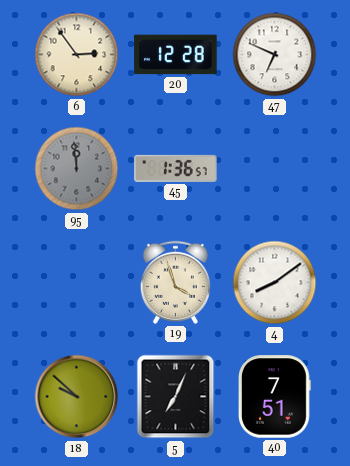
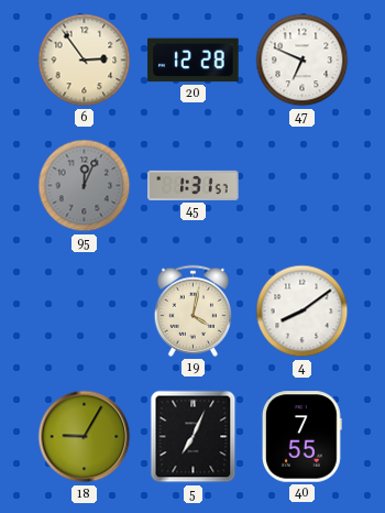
95: 11:59 -> 12:04
45: 1:36 -> 1:31
19: 3:57 -> 4:02
18: 9:52 -> 9:05
40: 7:51 -> 7:55
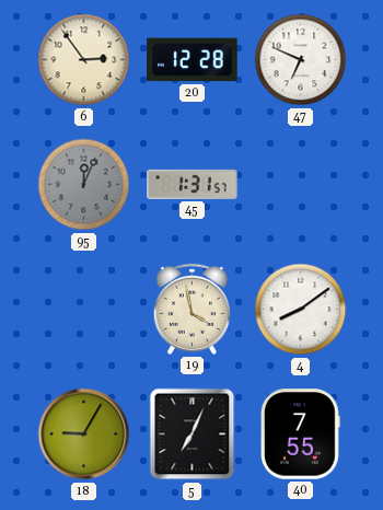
19: 4:02 -> 3:58
